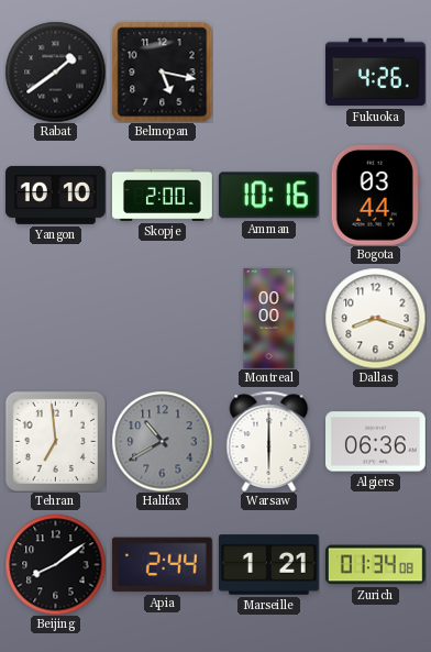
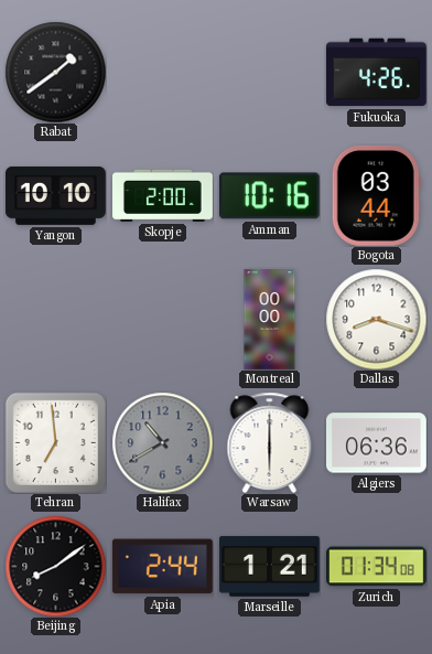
Belmopan: 5:17 -> none
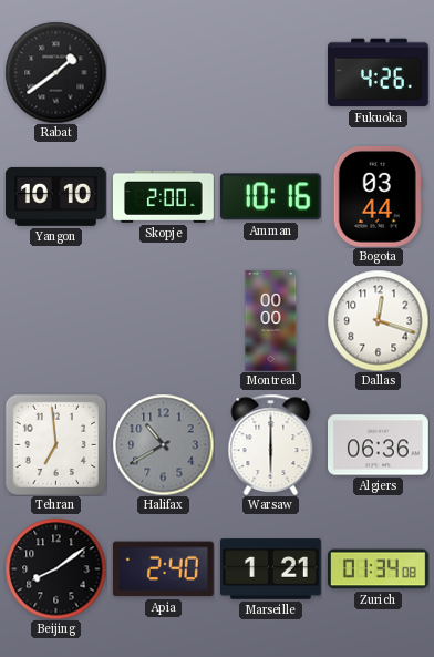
Dallas: 8:18 -> 12:18
Apia: 2:44 -> 2:40
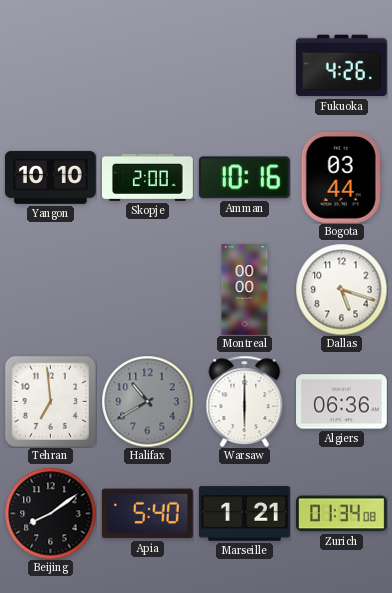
Rabat: 1:39 -> none
Dallas: 12:18 -> 5:18
Apia: 2:40 -> 5:40
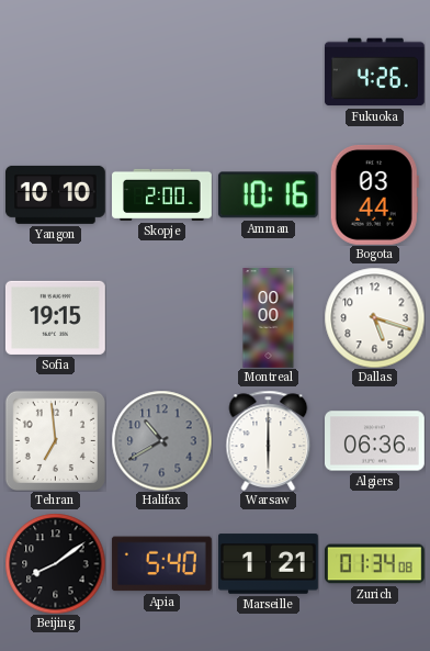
Sofia: none -> 19:15
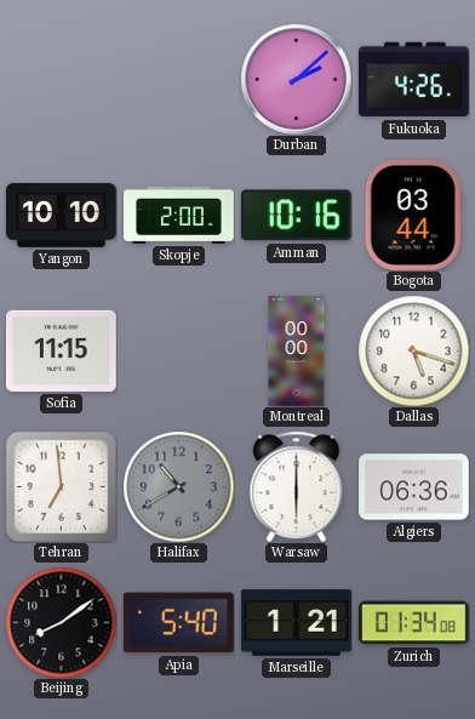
Durban: none -> 2:08
Sofia: 19:15 -> 11:15
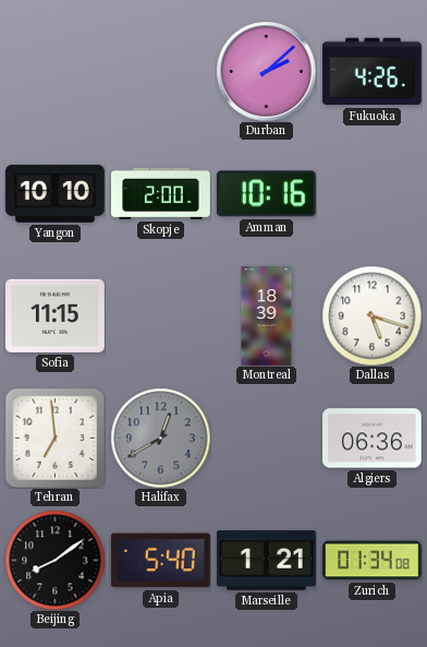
Bogota: 03:44 -> none
Montreal: 00:00 -> 18:39
Halifax: 10:40 -> 12:40
Warsaw: 6:00 -> none
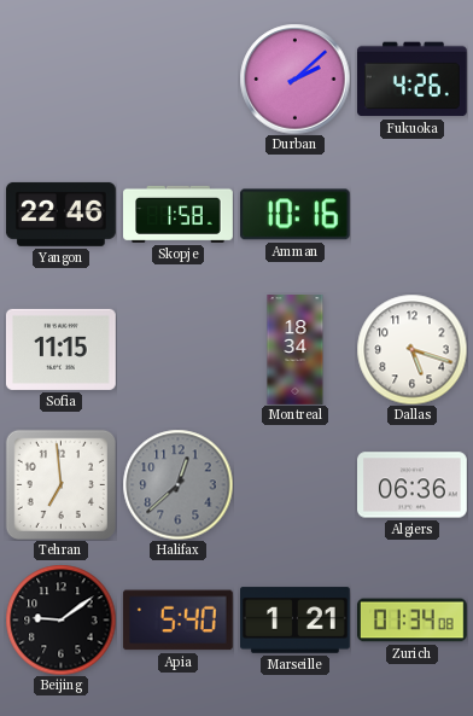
Yangon: 10:10 -> 22:46
Skopje: 2:00 -> 1:58
Montreal: 18:39 -> 18:34
Halifax: 12:40 -> 12:38
Beijing: 8:09 -> 9:09
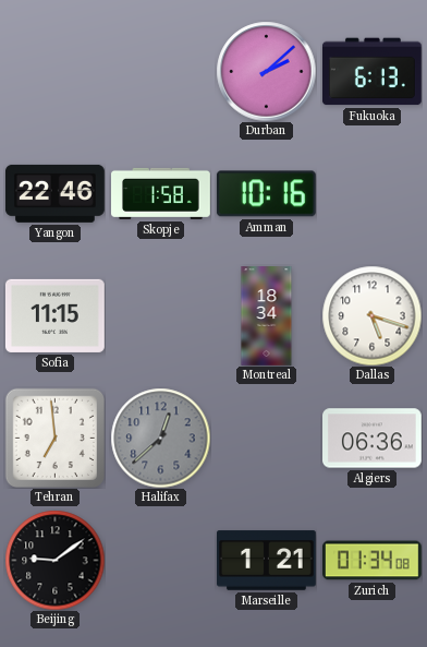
Fukuoka: 4:26 -> 6:13
Apia: 5:40 -> none
